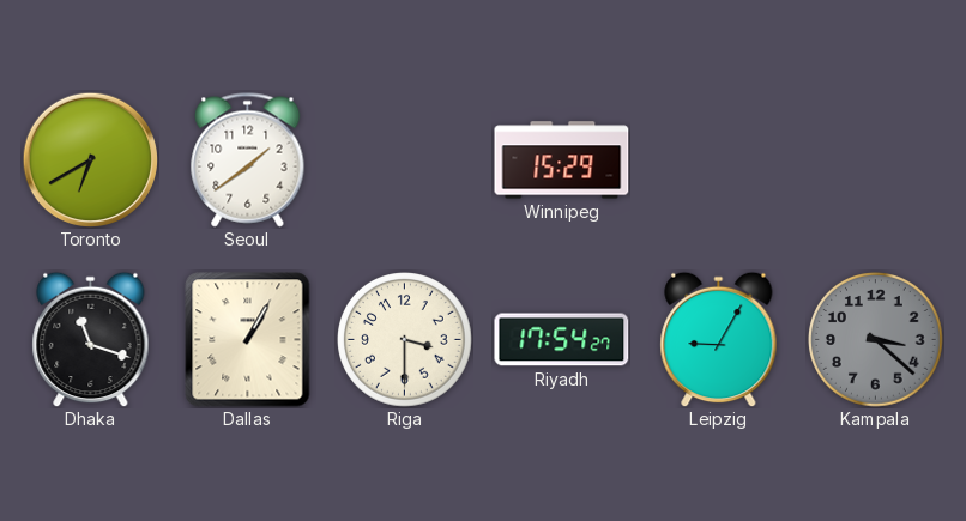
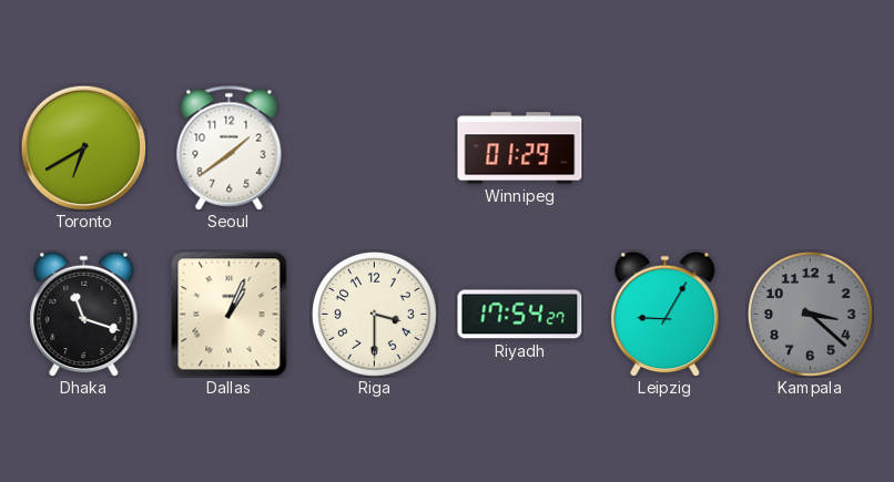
Winnipeg: 15:29 -> 01:29
Dallas: 1:05 -> 1:04
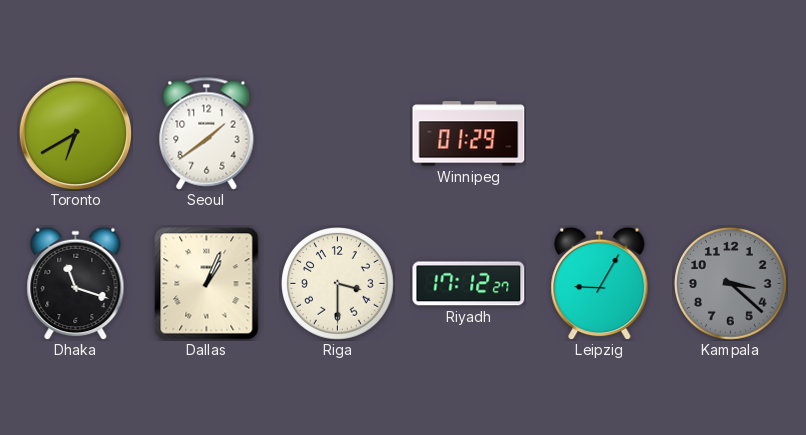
Riyadh: 17:54 -> 17:12
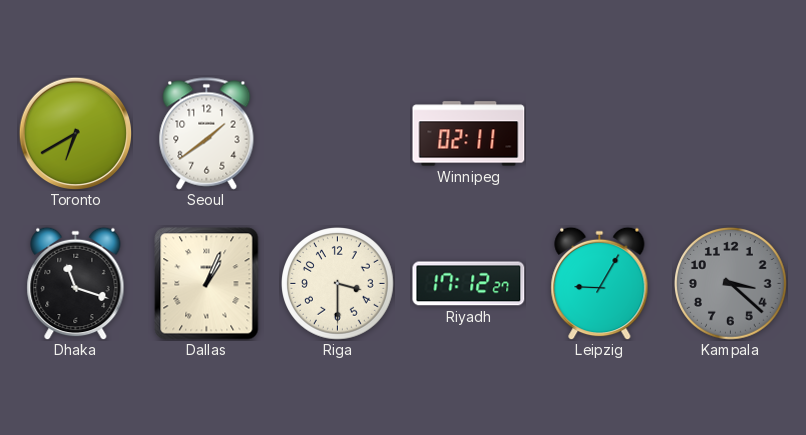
Winnipeg: 01:29 -> 02:11
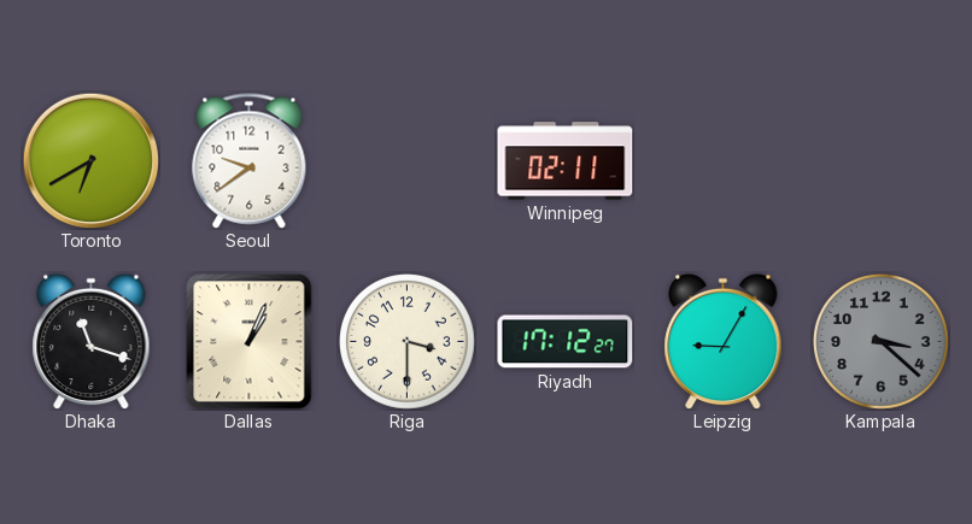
Seoul: 1:39 -> 9:39
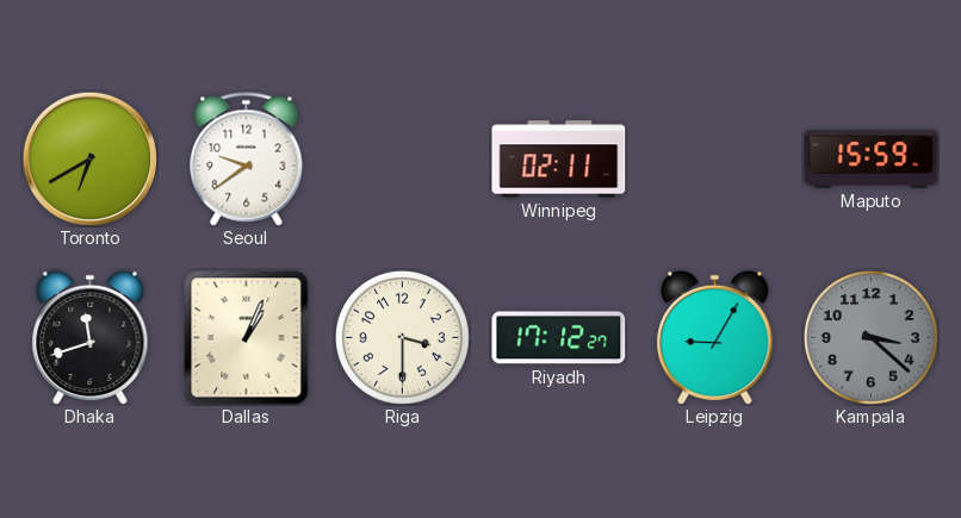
Maputo: none -> 15:59
Dhaka: 11:18 -> 11:42
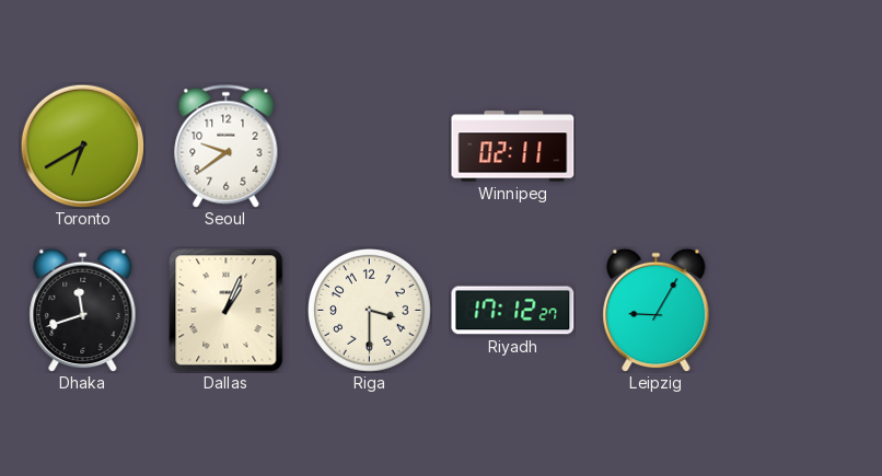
Maputo: 15:59 -> none
Kampala: 3:22 -> none
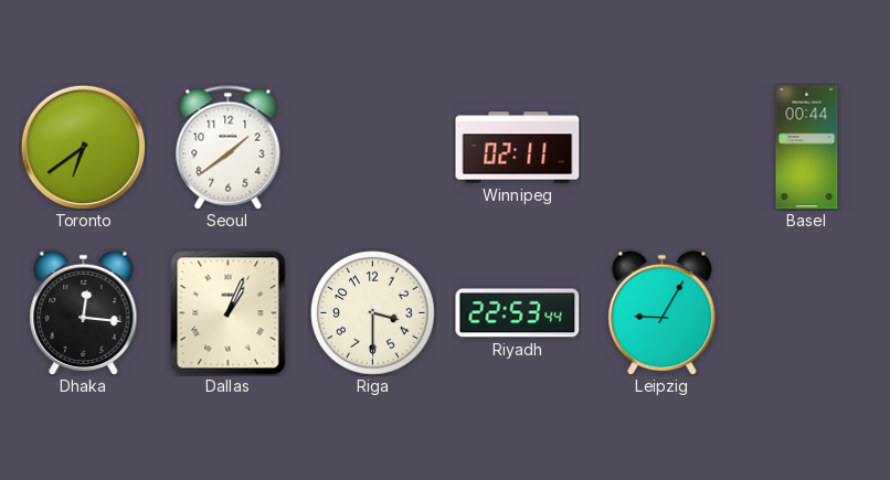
Toronto: 6:40 -> 6:39
Seoul: 9:39 -> 1:39
Basel: none -> 00:44
Dhaka: 11:42 -> 12:16
Riyadh: 17:12 -> 22:53
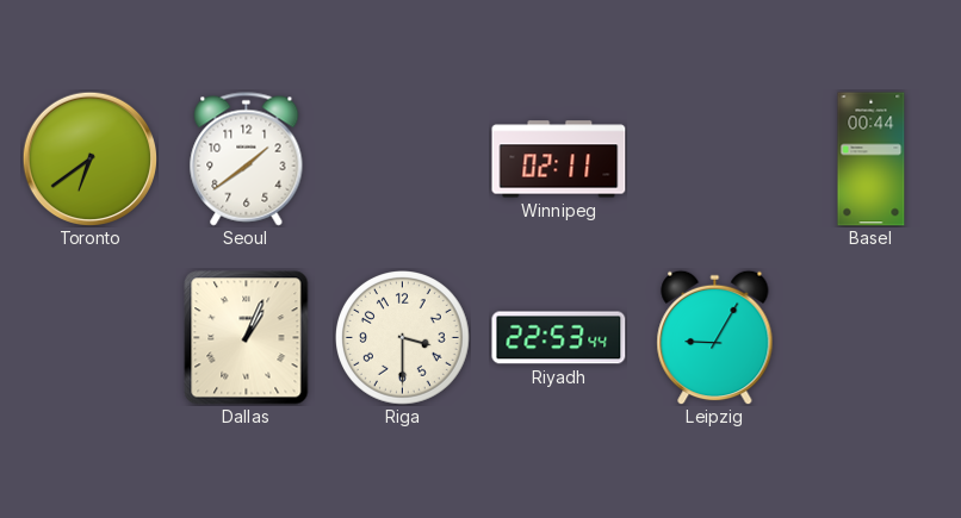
Dhaka: 12:16 -> none
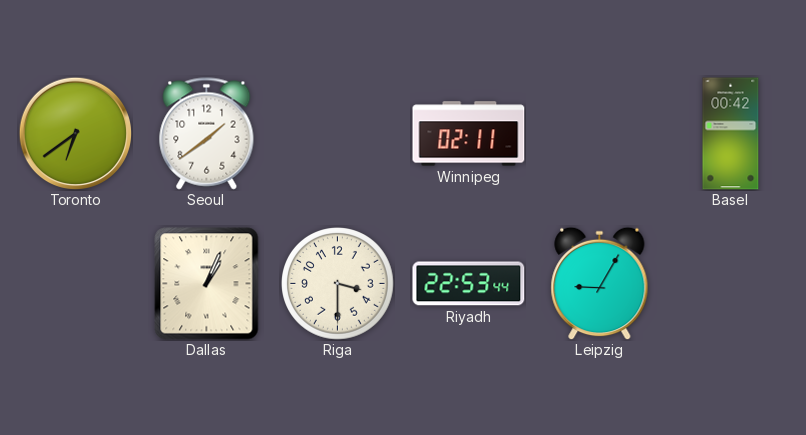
Basel: 00:44 -> 00:42
